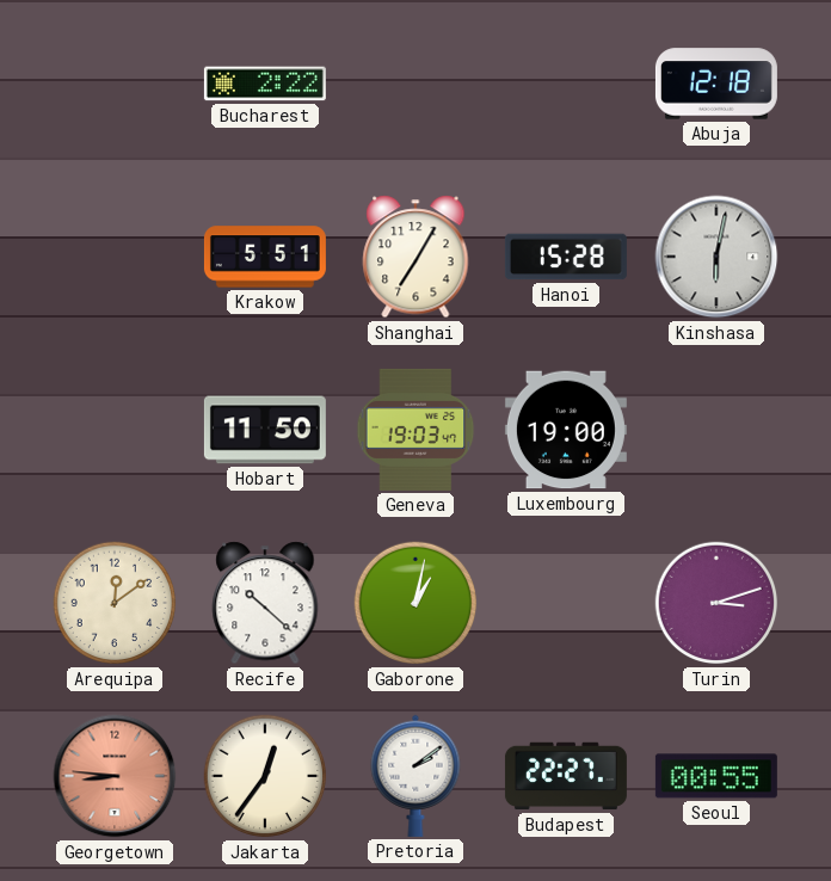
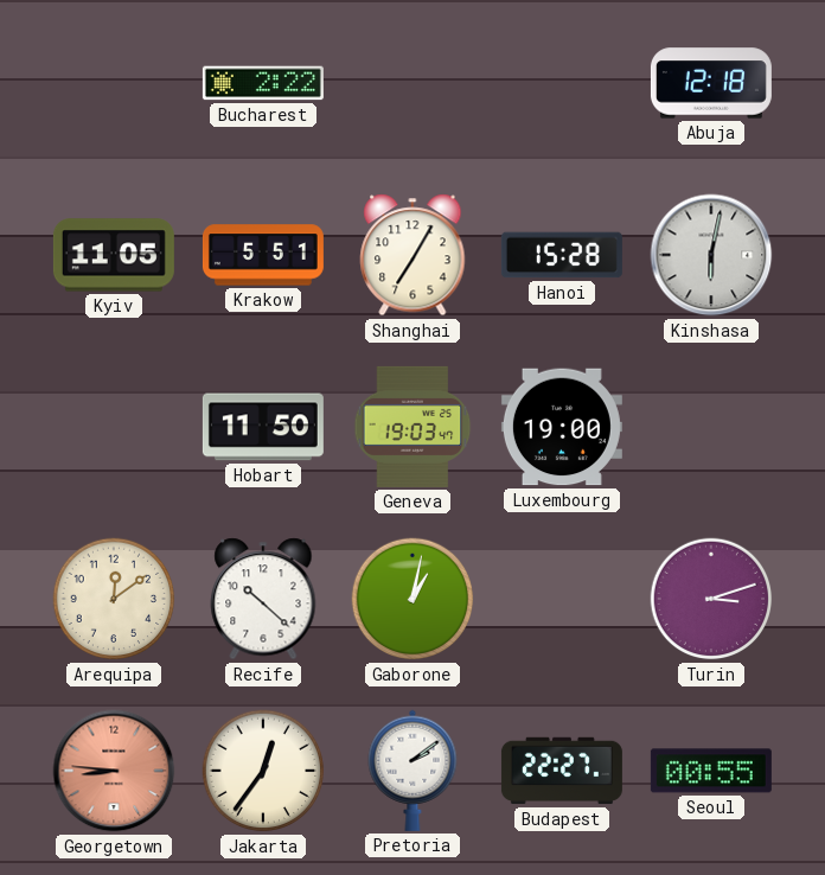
Kyiv: none -> 11:05
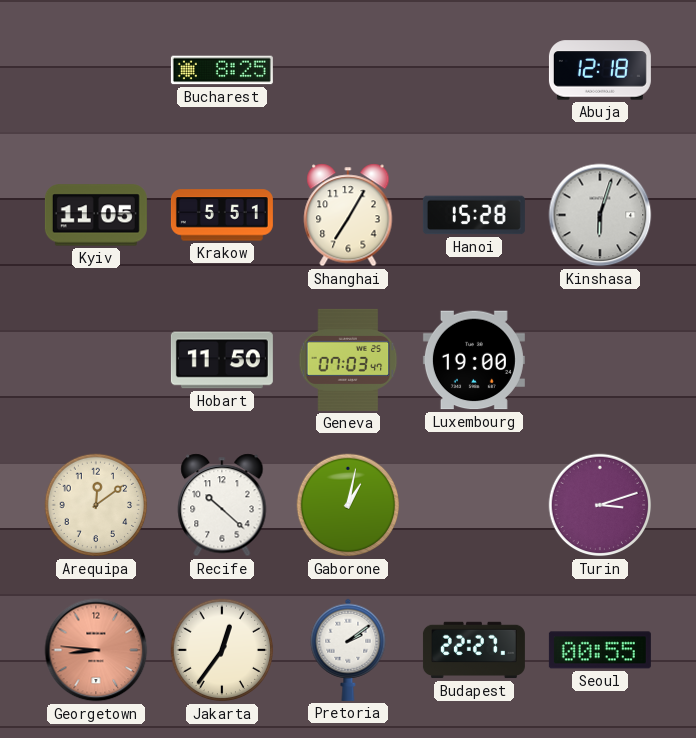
Bucharest: 2:22 -> 8:25
Kinshasa: 6:02 -> 6:03
Geneva: 19:03 -> 07:03
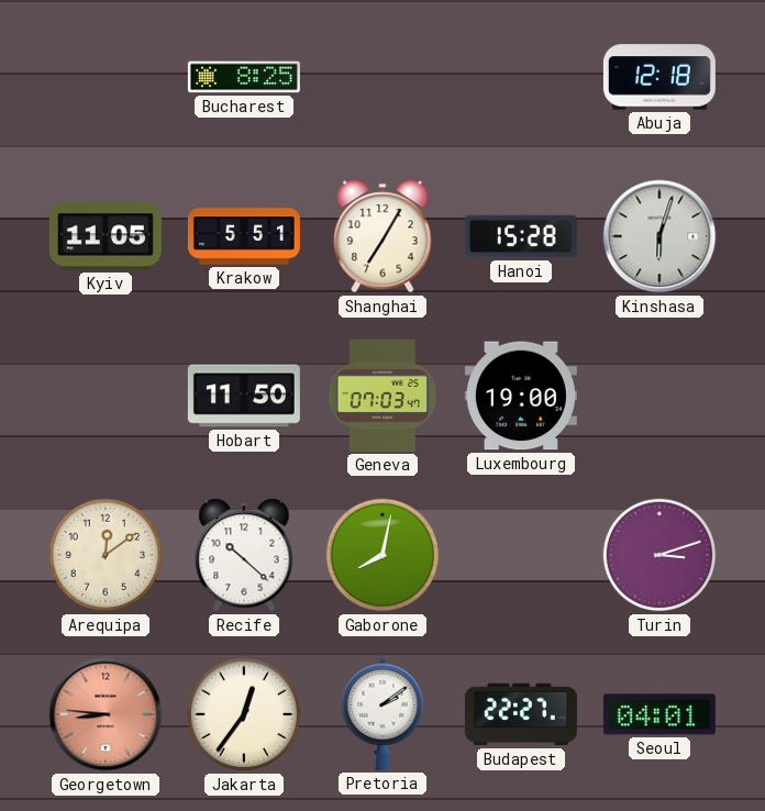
Gaborone: 1:02 -> 8:02
Seoul: 00:55 -> 04:01
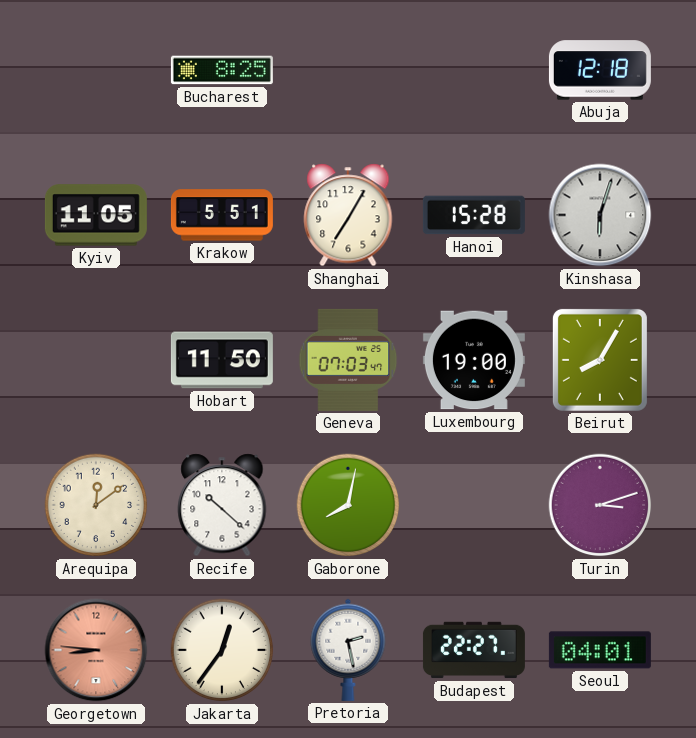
Beirut: none -> 8:05
Pretoria: 2:09 -> 2:28
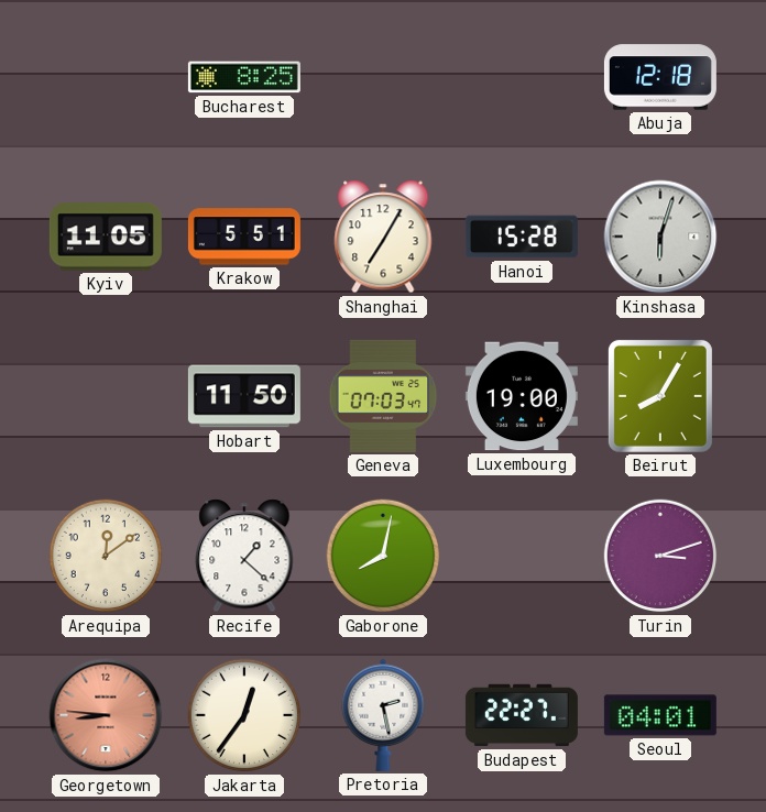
Recife: 10:22 -> 1:22
